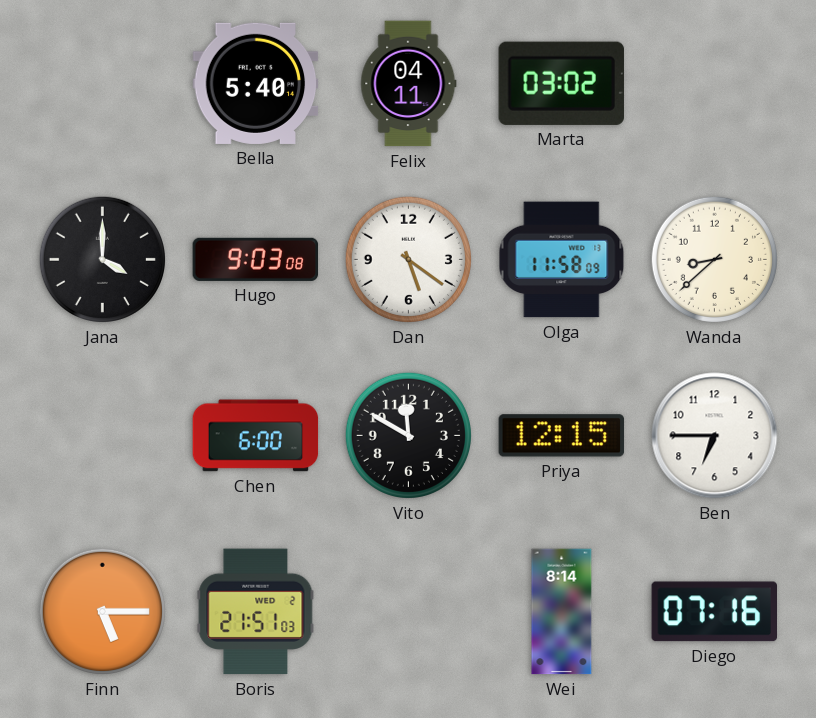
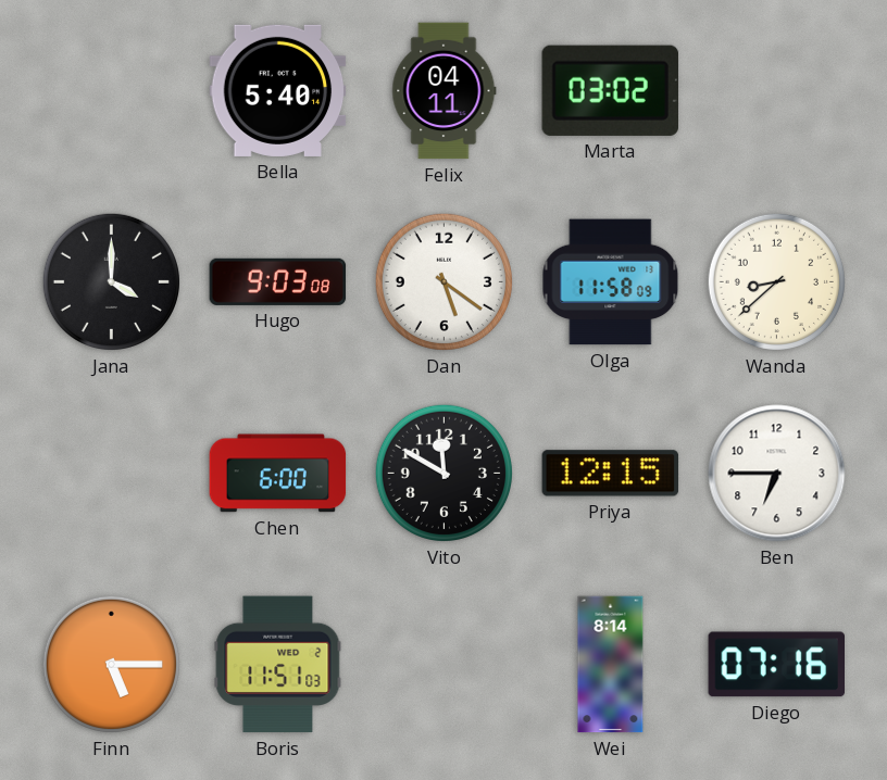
Boris: 21:51 -> 11:51
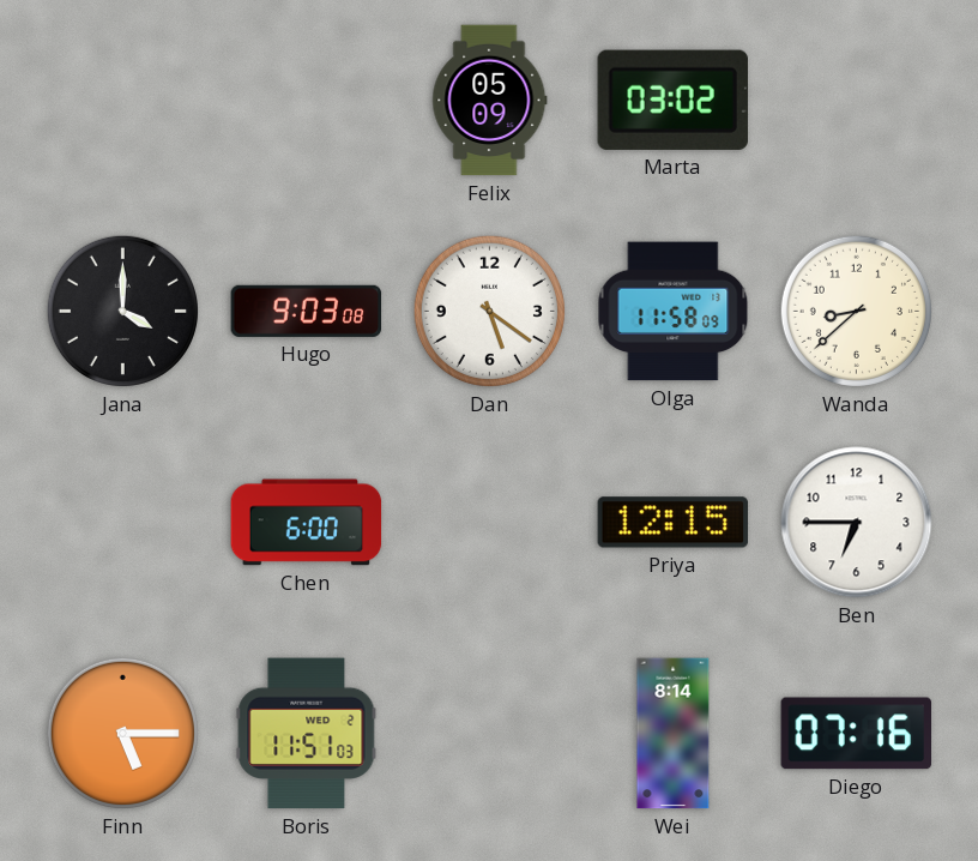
Bella: 5:40 -> none
Felix: 04:11 -> 05:09
Vito: 11:50 -> none
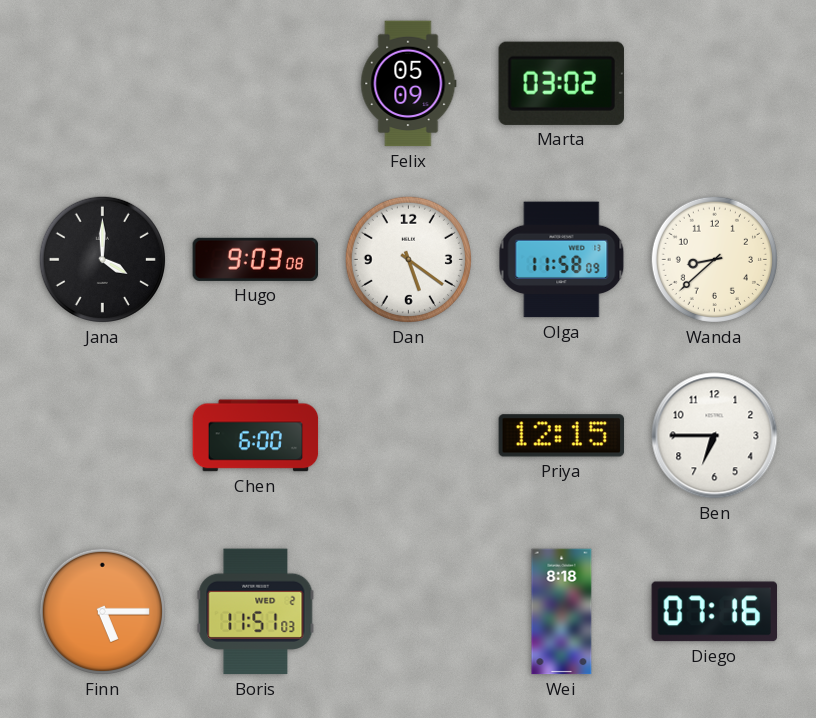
Wei: 8:14 -> 8:18
